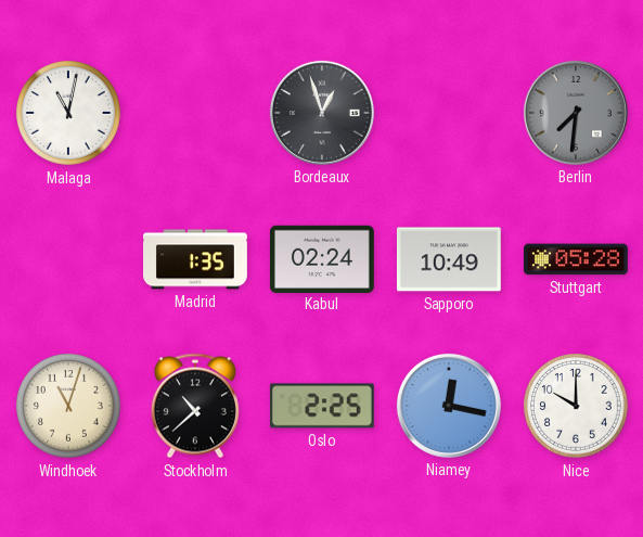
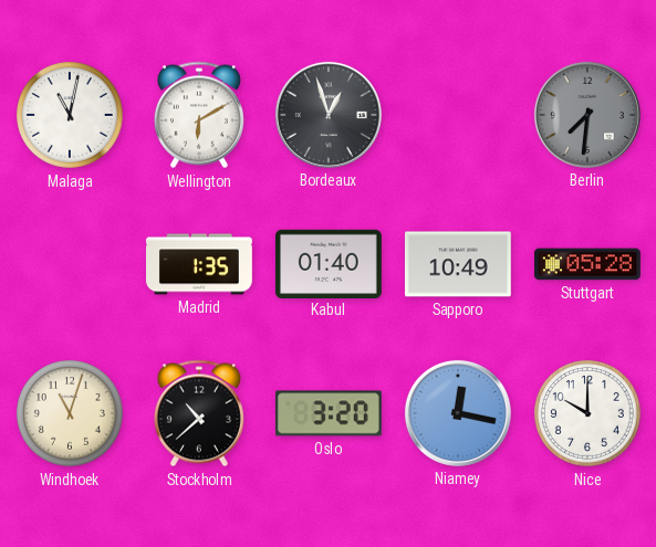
Wellington: none -> 6:10
Kabul: 02:24 -> 01:40
Oslo: 2:25 -> 3:20
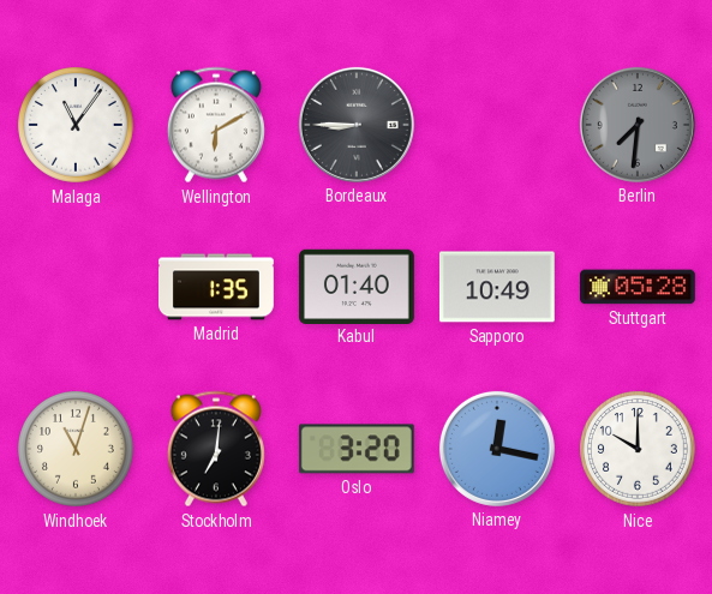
Malaga: 11:02 -> 11:06
Bordeaux: 12:57 -> 8:45
Stockholm: 10:38 -> 7:01
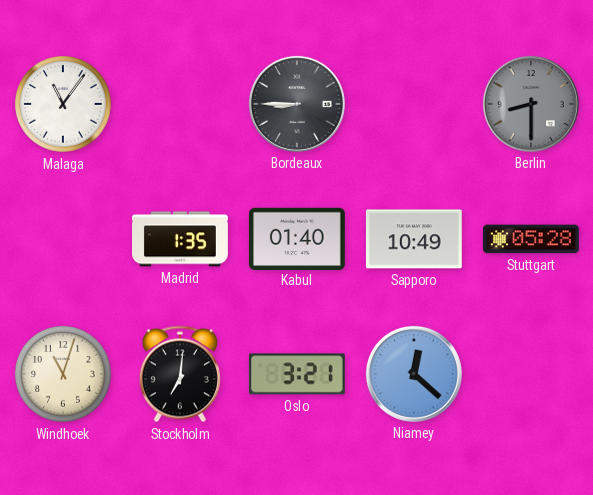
Wellington: 6:10 -> none
Berlin: 7:31 -> 8:30
Oslo: 3:20 -> 3:21
Niamey: 12:17 -> 12:22
Nice: 10:00 -> none
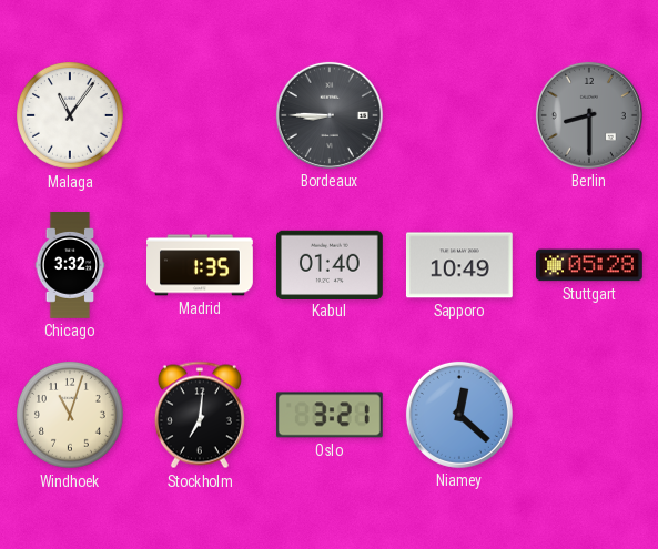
Chicago: none -> 3:32
